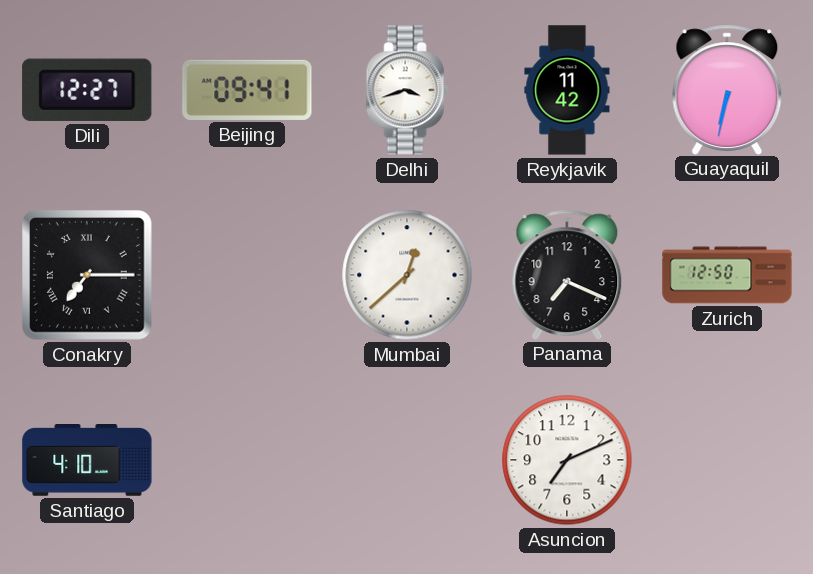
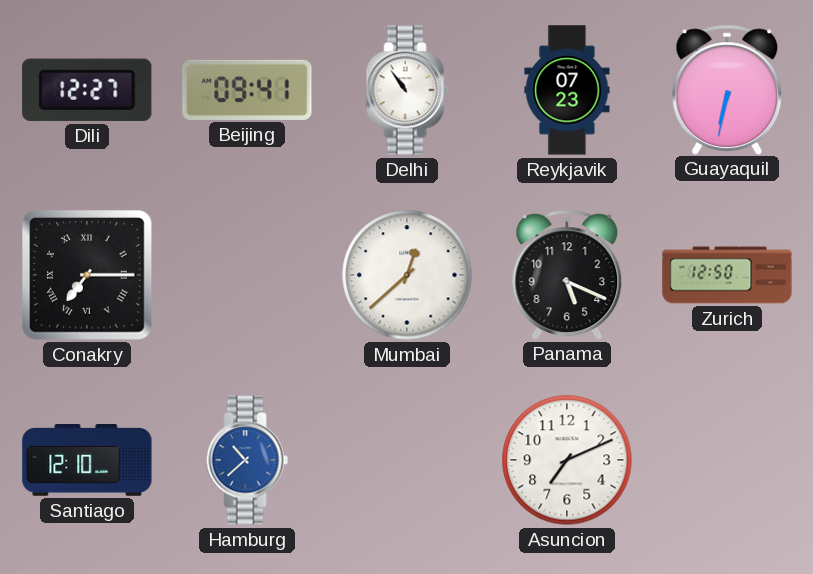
Delhi: 3:42 -> 10:54
Reykjavik: 11:42 -> 07:23
Panama: 7:19 -> 5:19
Santiago: 4:10 -> 12:10
Hamburg: none -> 10:38
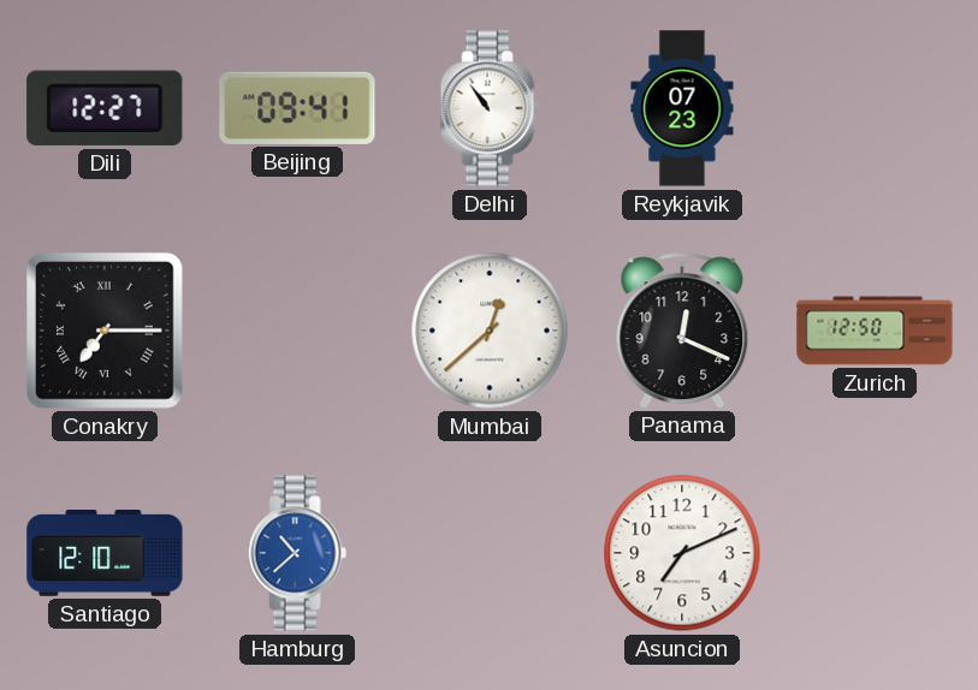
Guayaquil: 6:32 -> none
Panama: 5:19 -> 12:19
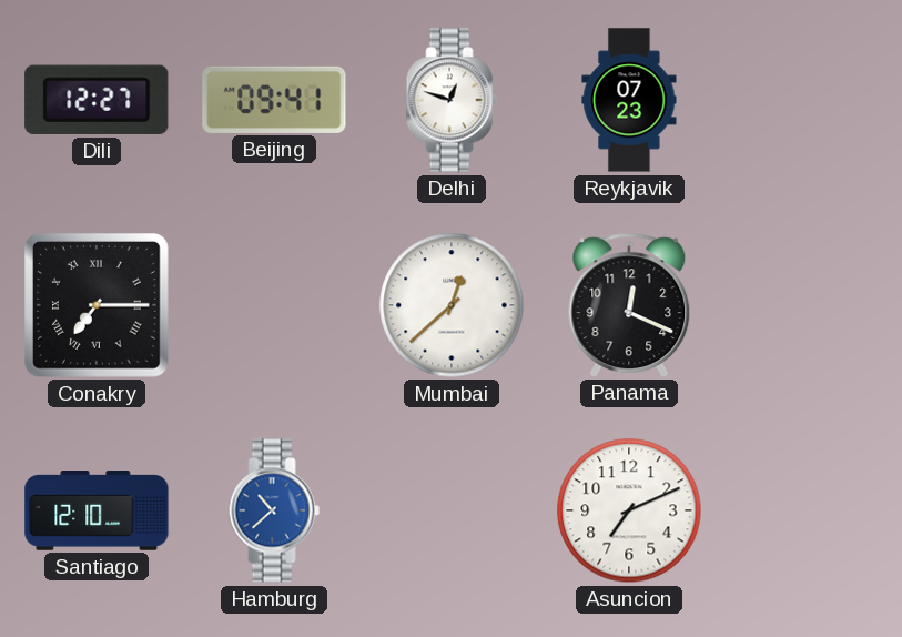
Delhi: 10:54 -> 12:48
Zurich: 12:50 -> none
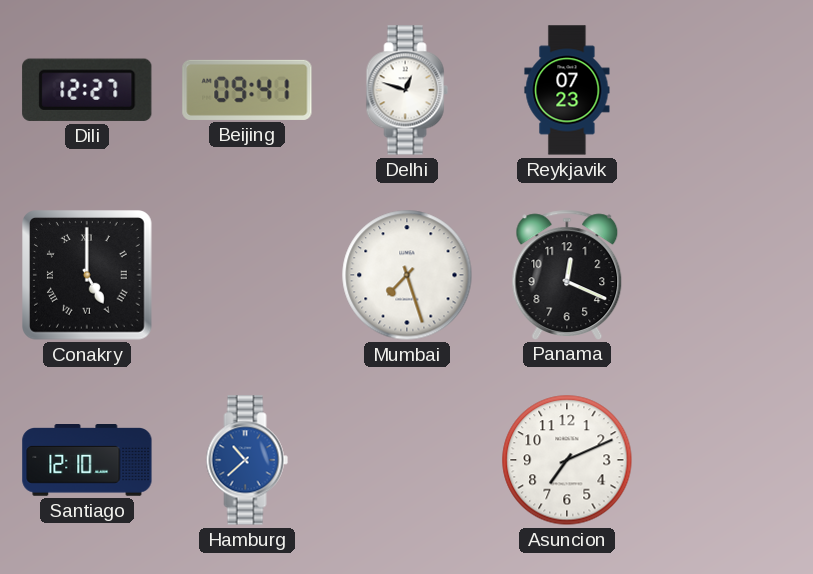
Conakry: 7:15 -> 5:00
Mumbai: 12:38 -> 7:27
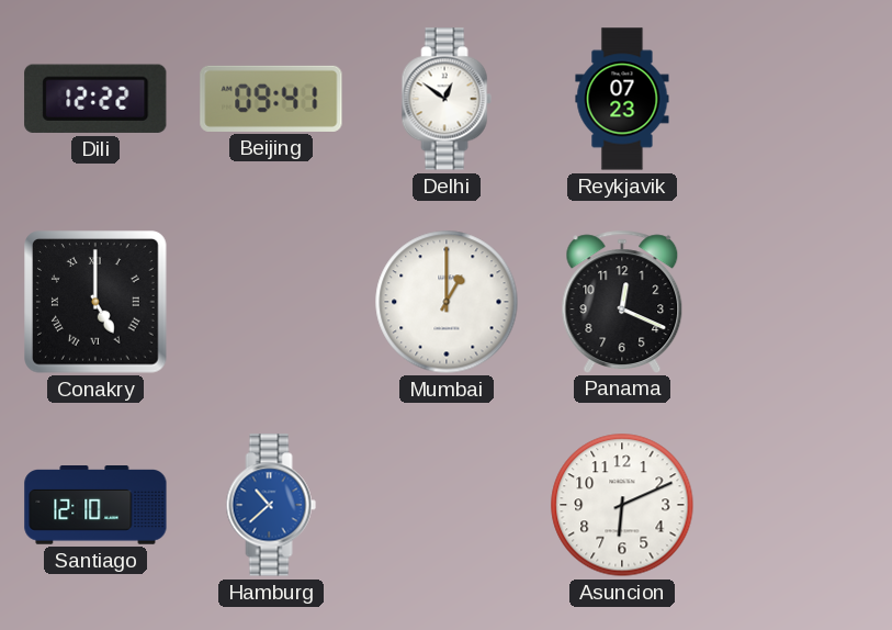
Dili: 12:27 -> 12:22
Delhi: 12:48 -> 12:51
Mumbai: 7:27 -> 1:00
Asuncion: 7:11 -> 6:11
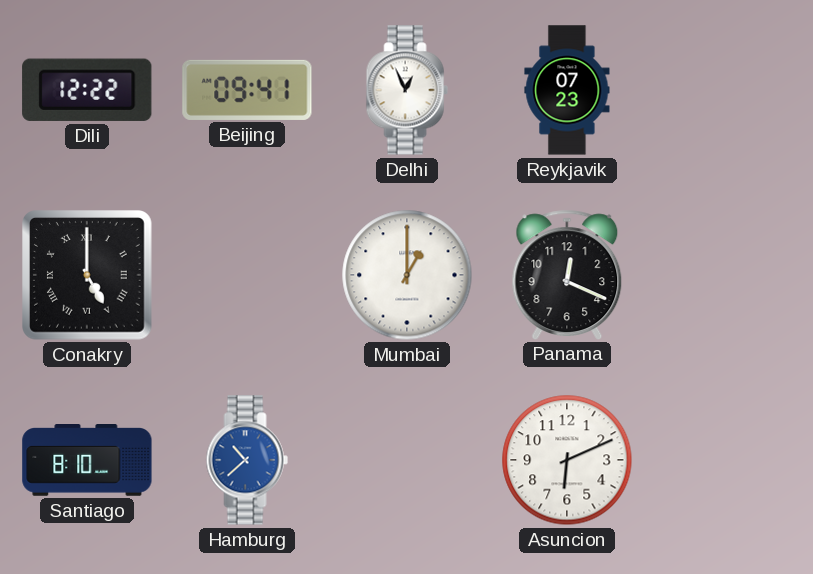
Delhi: 12:51 -> 12:56
Santiago: 12:10 -> 8:10
